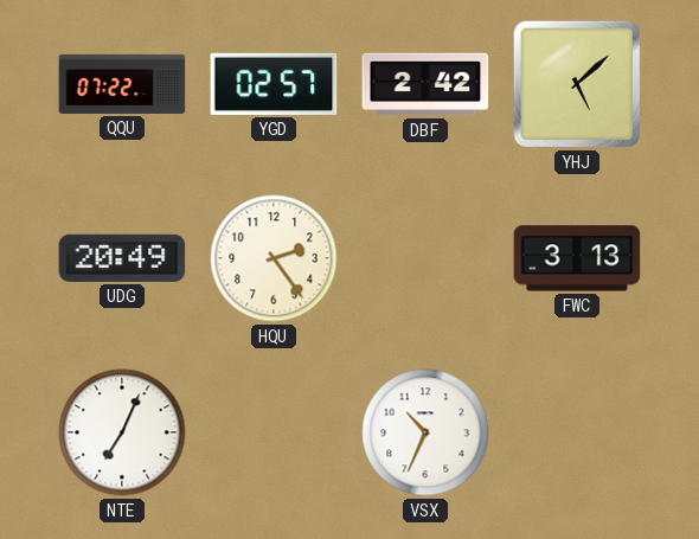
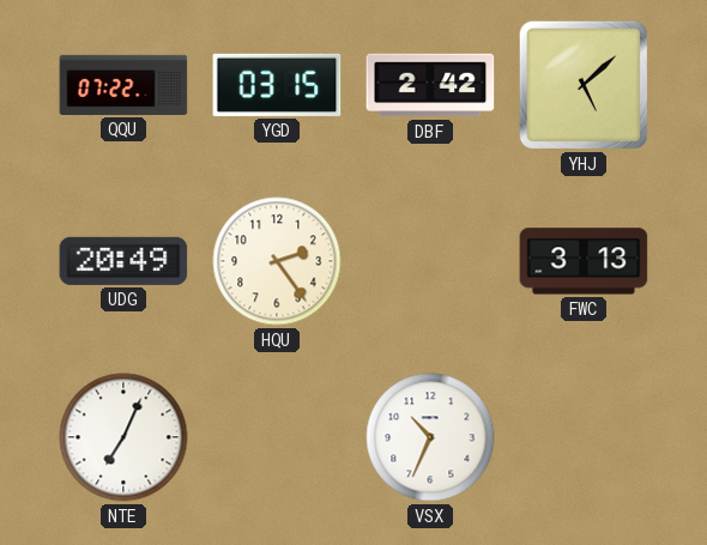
YGD: 02:57 -> 03:15
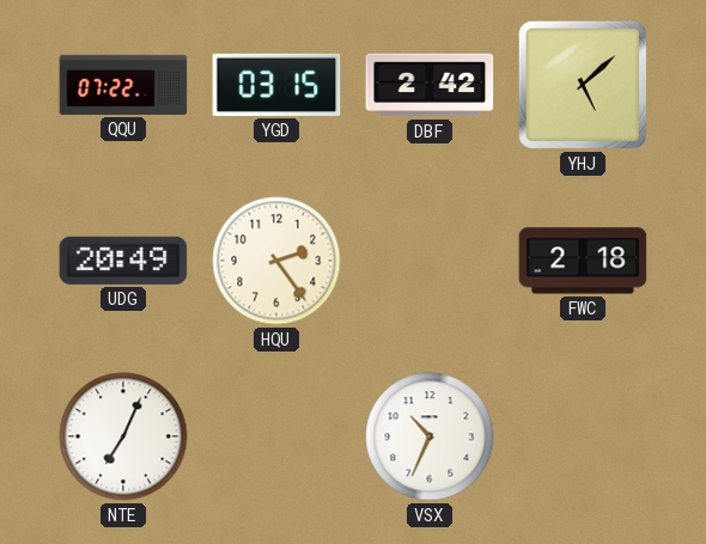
FWC: 3:13 -> 2:18
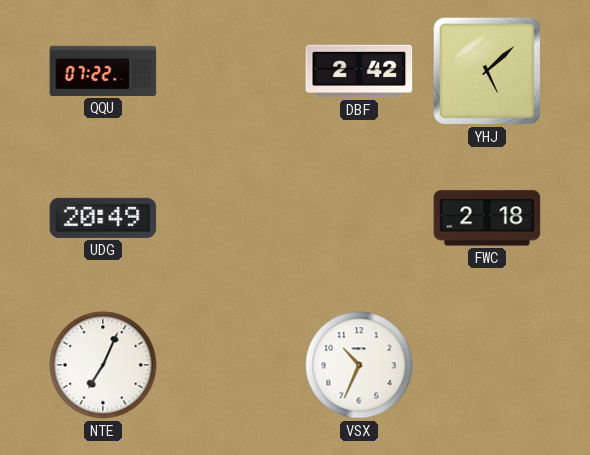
YGD: 03:15 -> none
HQU: 2:24 -> none
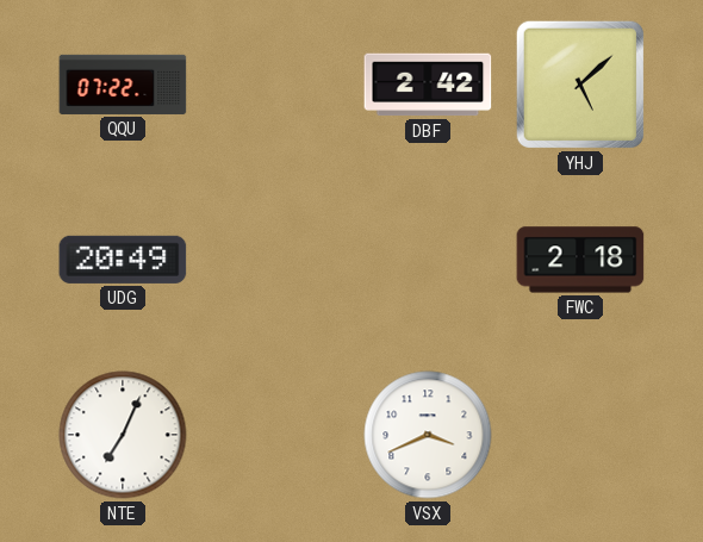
VSX: 10:34 -> 3:41
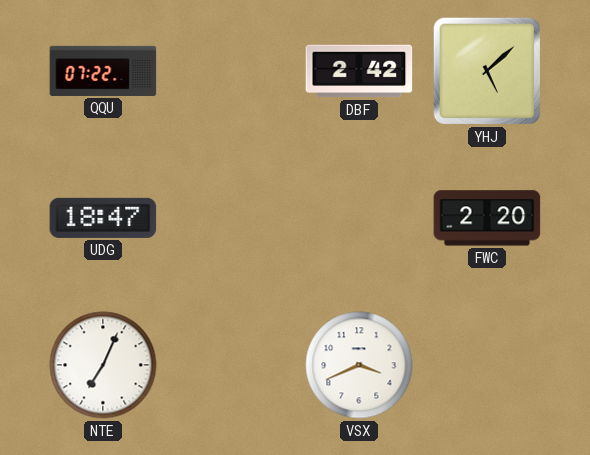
UDG: 20:49 -> 18:47
FWC: 2:18 -> 2:20
